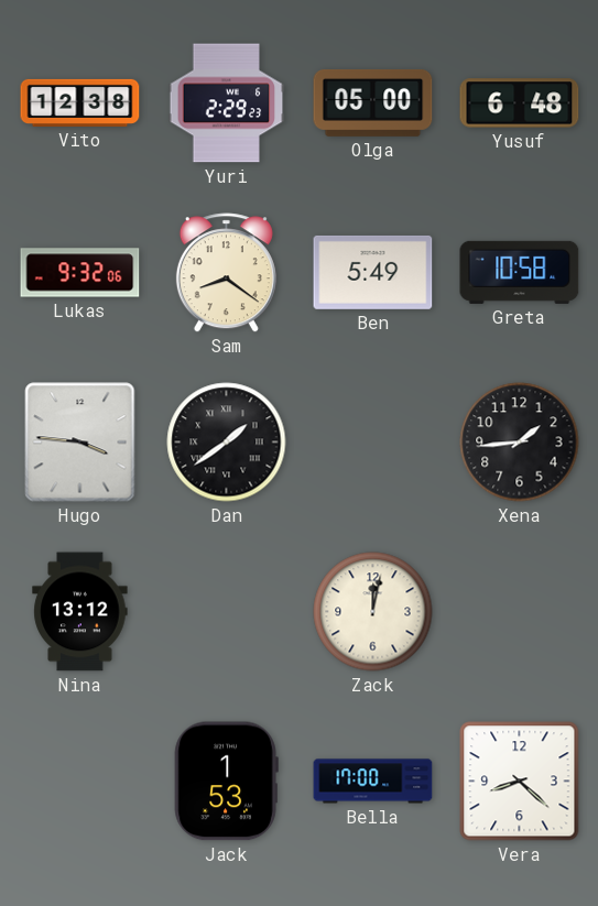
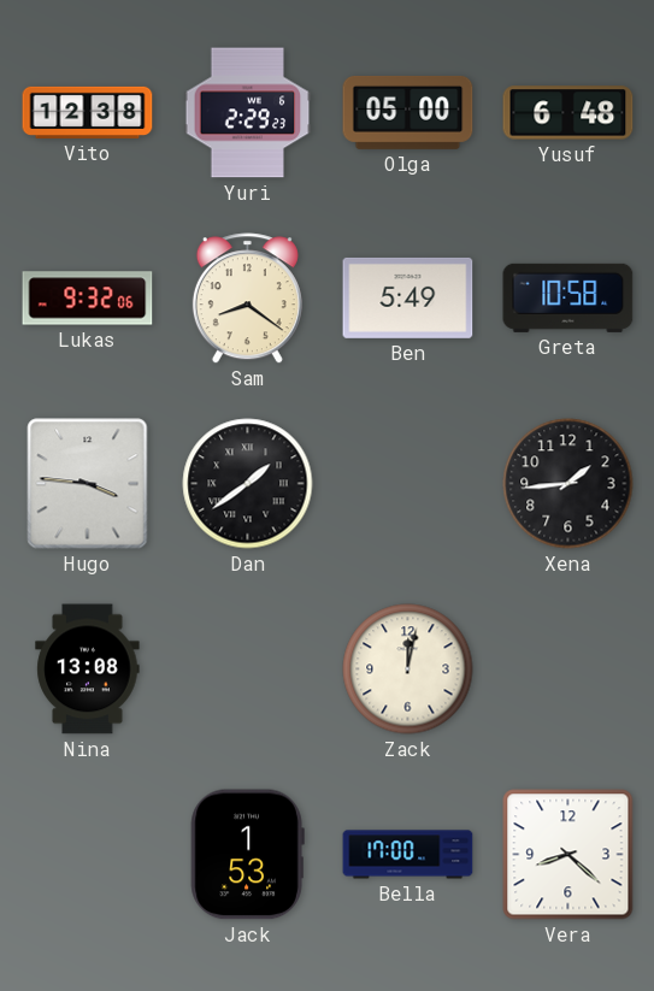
Nina: 13:12 -> 13:08
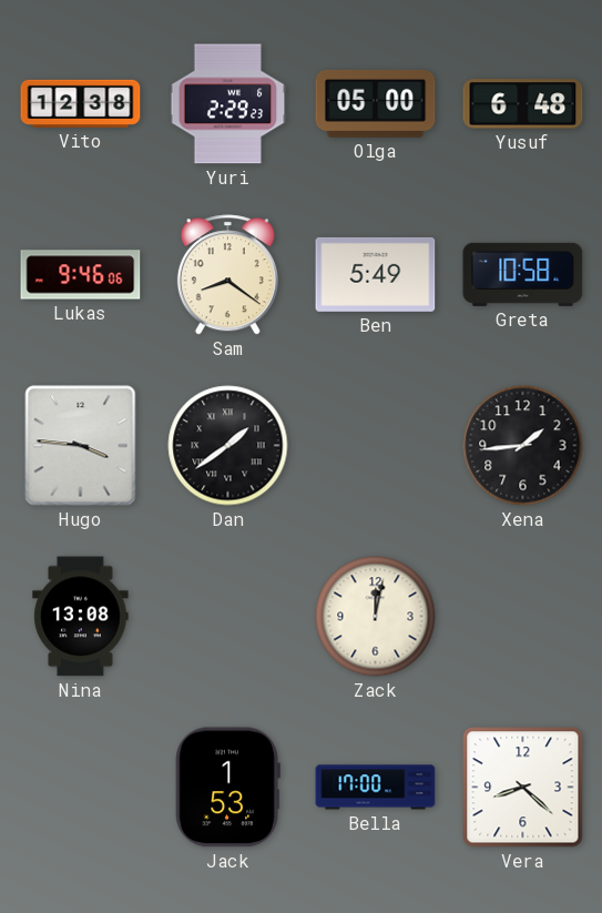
Lukas: 9:32 -> 9:46
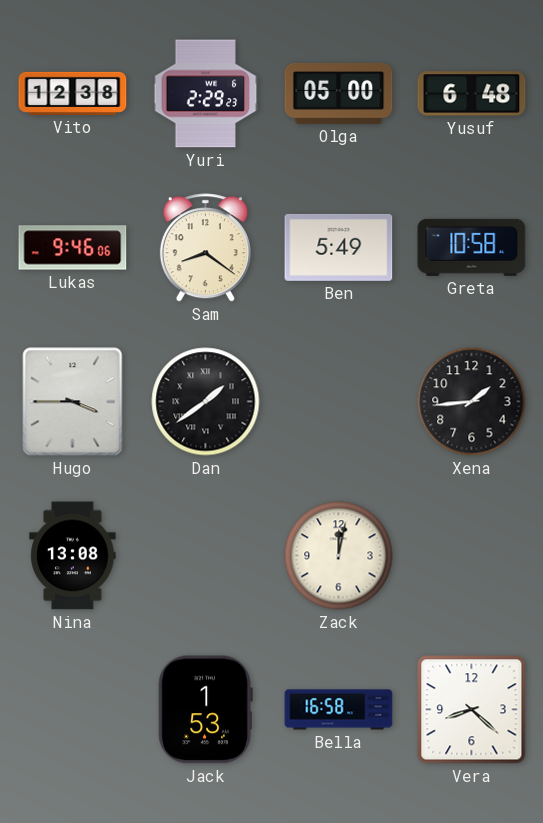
Hugo: 3:46 -> 3:45
Bella: 17:00 -> 16:58
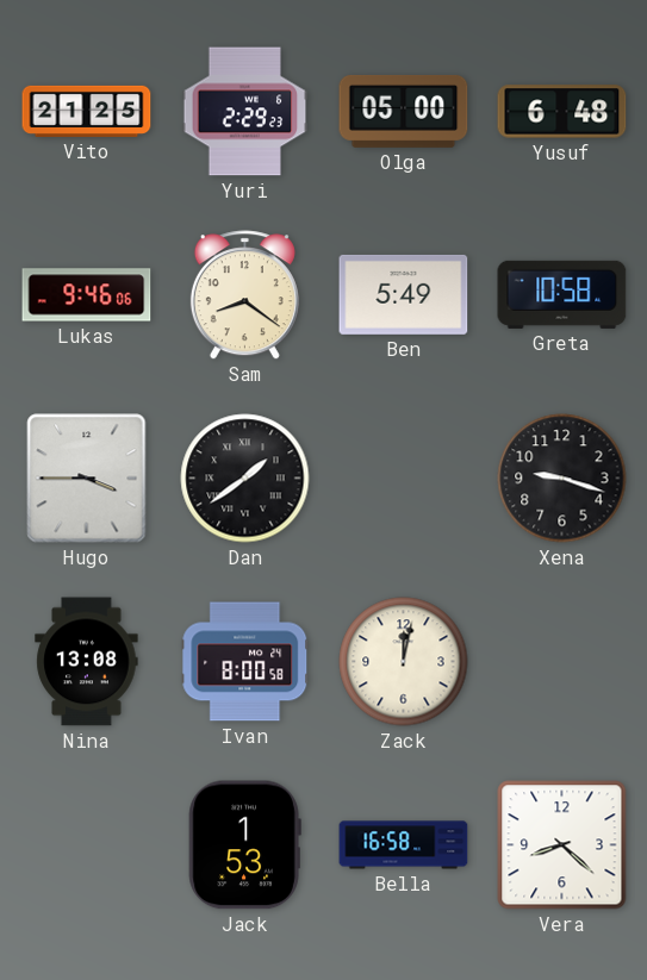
Vito: 12:38 -> 21:25
Xena: 1:44 -> 9:18
Ivan: none -> 8:00
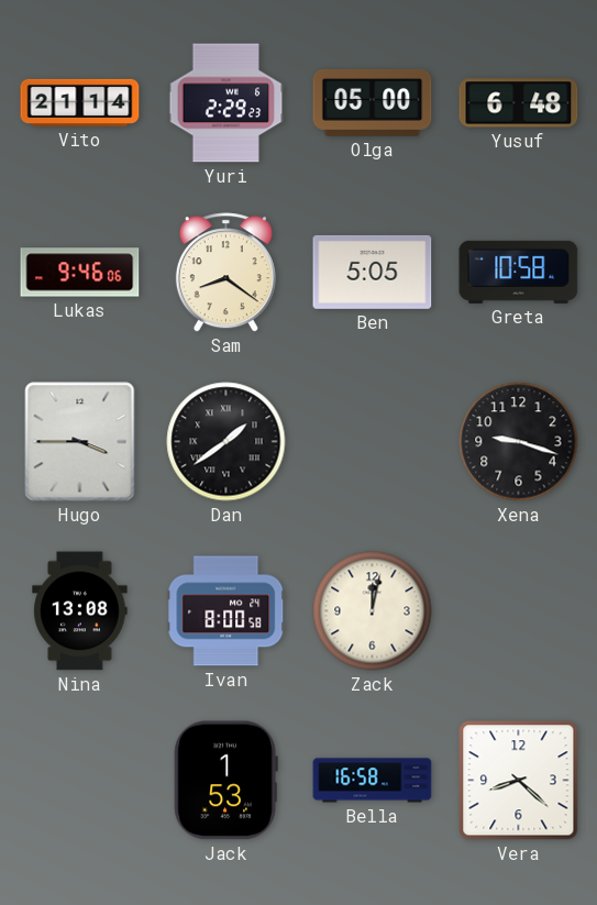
Vito: 21:25 -> 21:14
Ben: 5:49 -> 5:05
